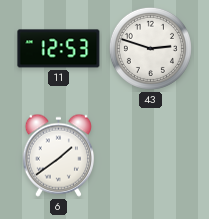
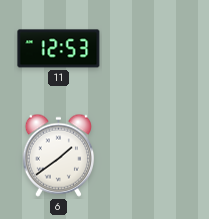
43: 2:48 -> none
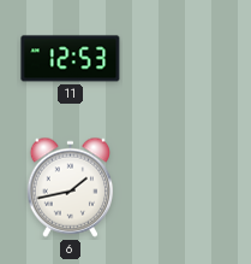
6: 1:39 -> 1:43
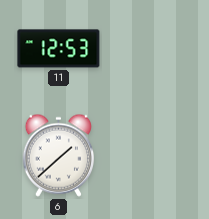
6: 1:43 -> 1:38
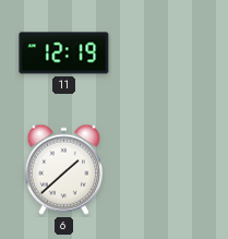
11: 12:53 -> 12:19
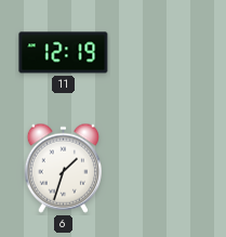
6: 1:38 -> 1:33
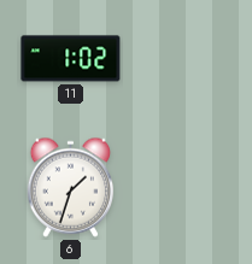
11: 12:19 -> 1:02
